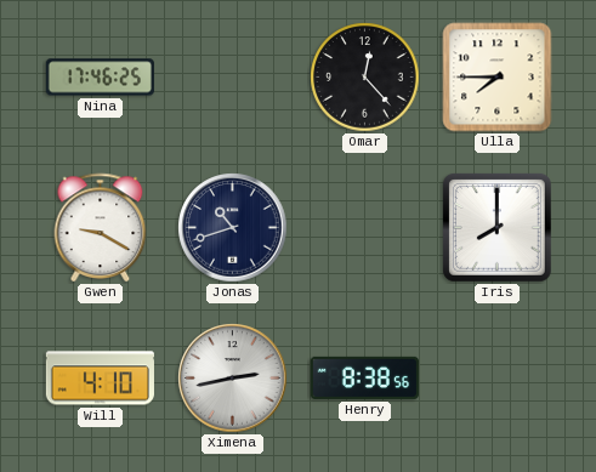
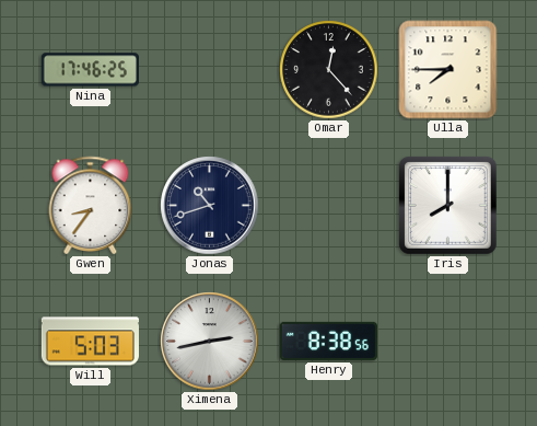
Gwen: 9:20 -> 8:36
Will: 4:10 -> 5:03
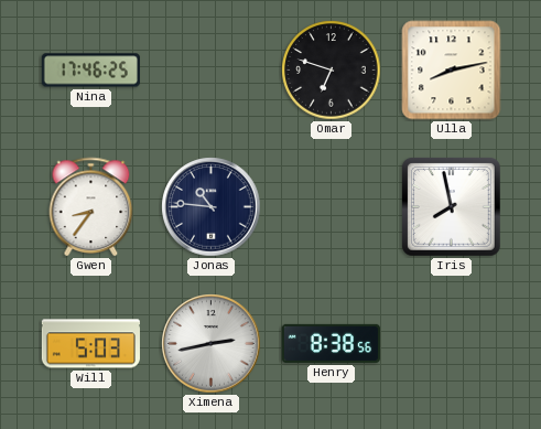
Omar: 12:23 -> 6:48
Ulla: 7:45 -> 8:13
Jonas: 10:42 -> 10:46
Iris: 8:00 -> 7:58
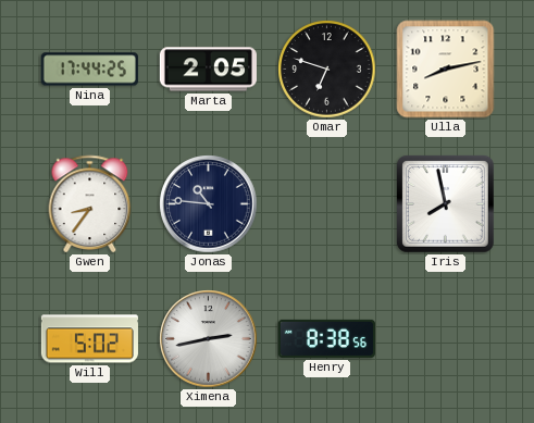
Nina: 17:46 -> 17:44
Marta: none -> 2:05
Will: 5:03 -> 5:02
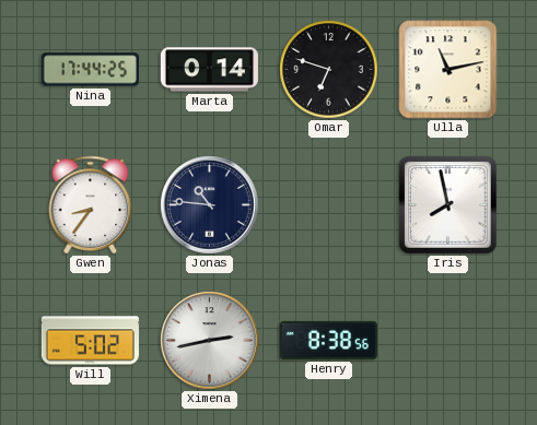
Marta: 2:05 -> 0:14
Ulla: 8:13 -> 11:13
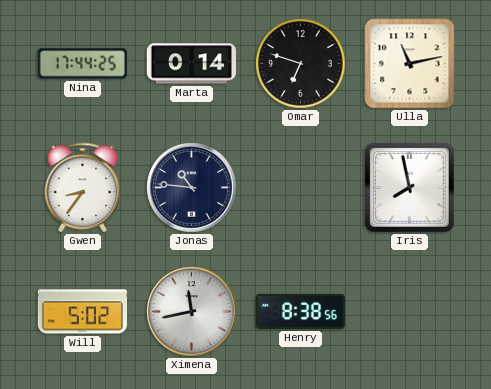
Ximena: 2:43 -> 11:43
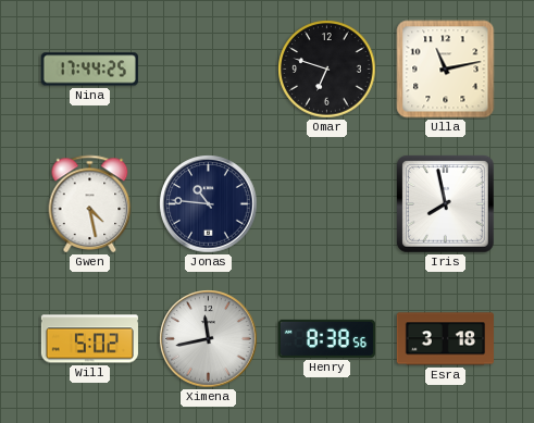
Marta: 0:14 -> none
Gwen: 8:36 -> 4:28
Esra: none -> 3:18
